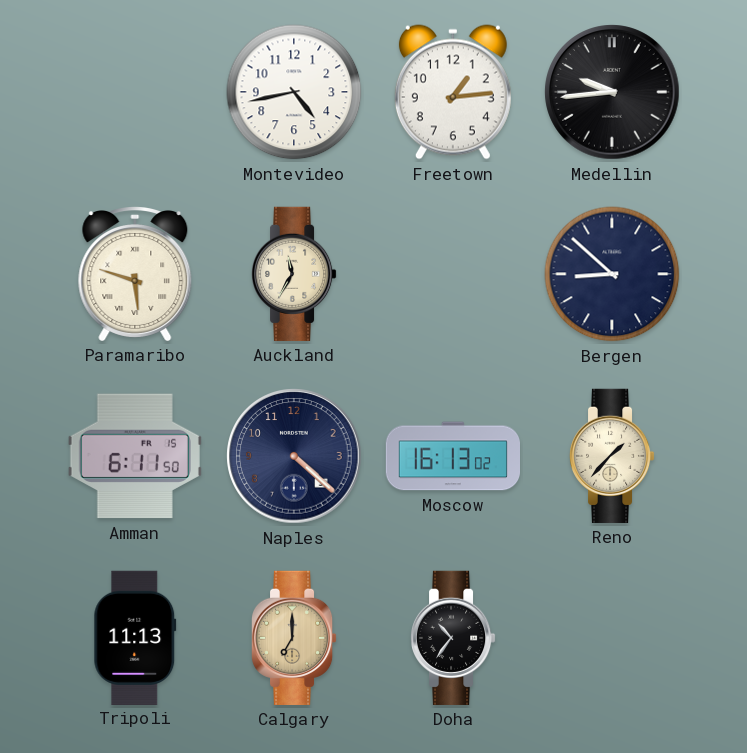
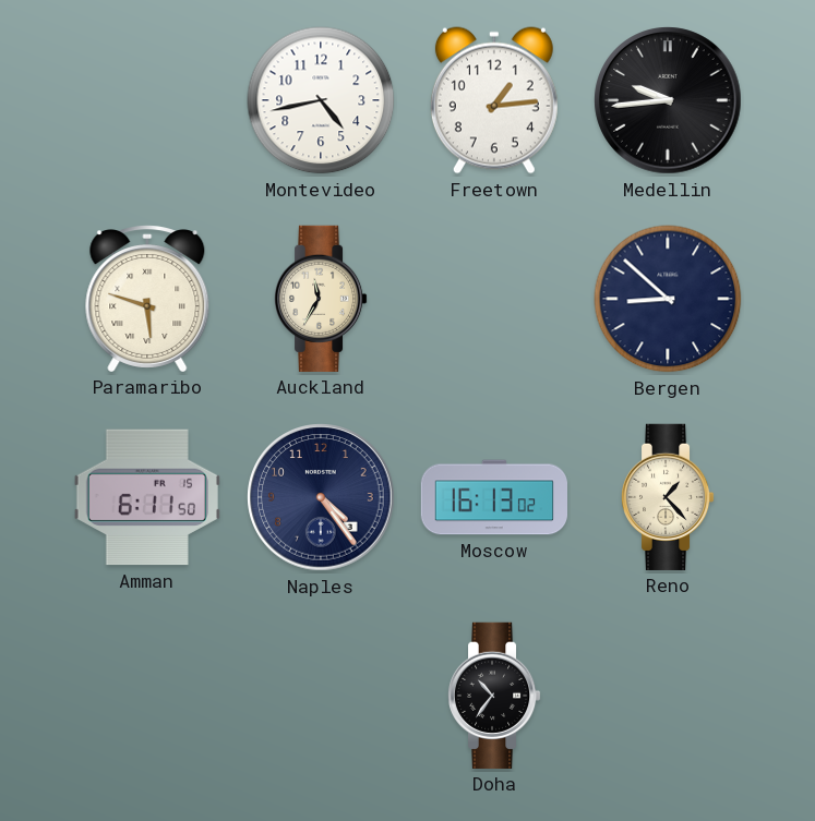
Naples: 4:22 -> 4:24
Reno: 1:37 -> 1:23
Tripoli: 11:13 -> none
Calgary: 7:00 -> none
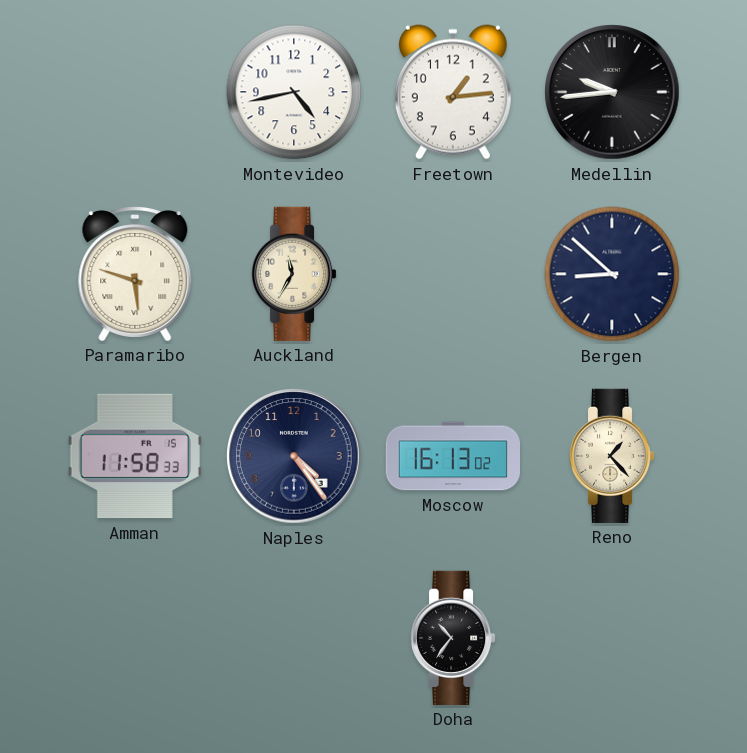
Amman: 6:11 -> 11:58
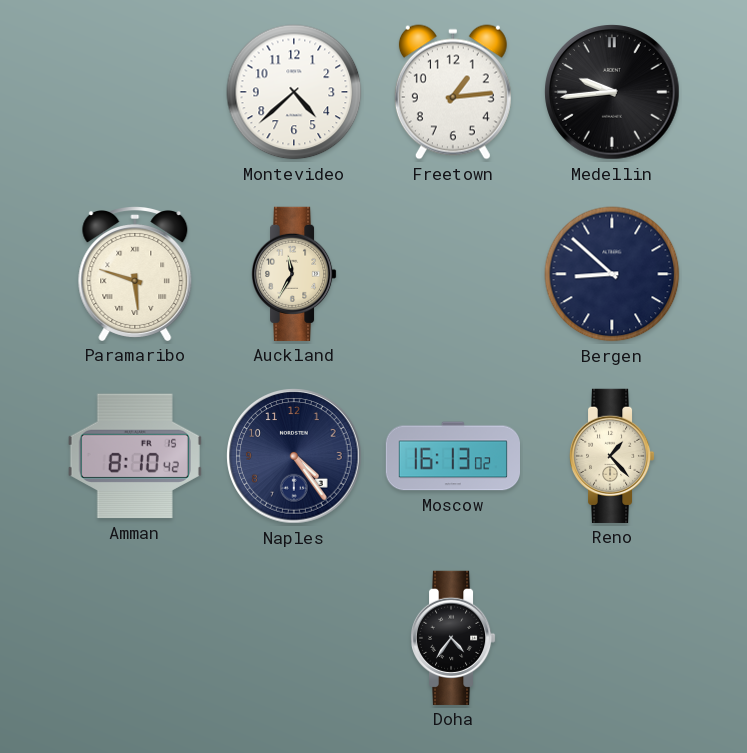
Montevideo: 4:43 -> 4:38
Amman: 11:58 -> 8:10
Doha: 10:36 -> 4:36
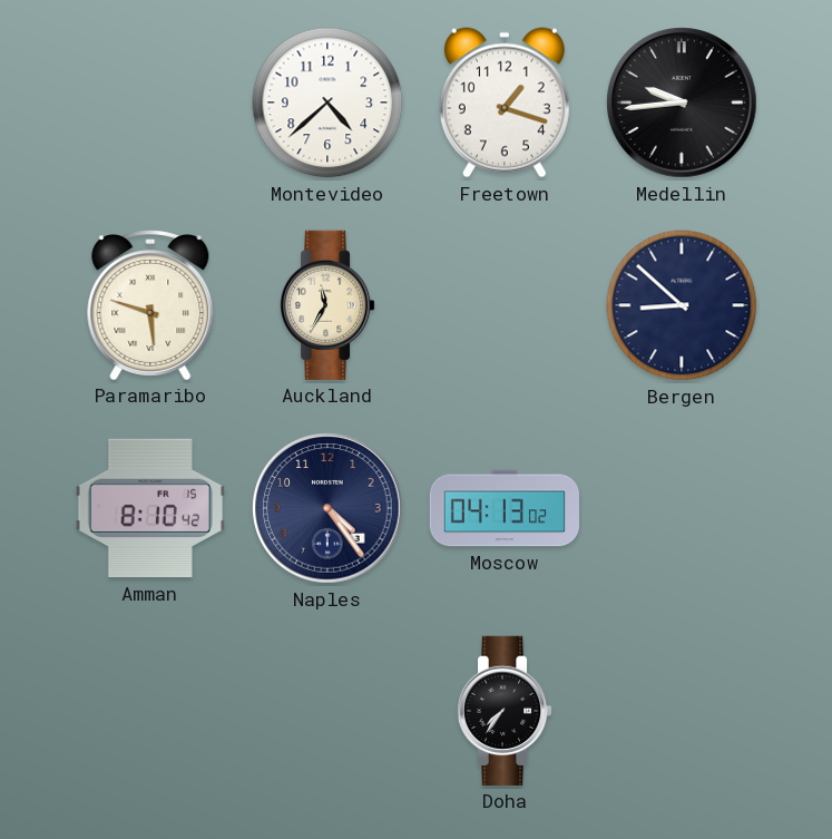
Freetown: 1:14 -> 1:18
Moscow: 16:13 -> 04:13
Reno: 1:23 -> none
Doha: 4:36 -> 7:36
